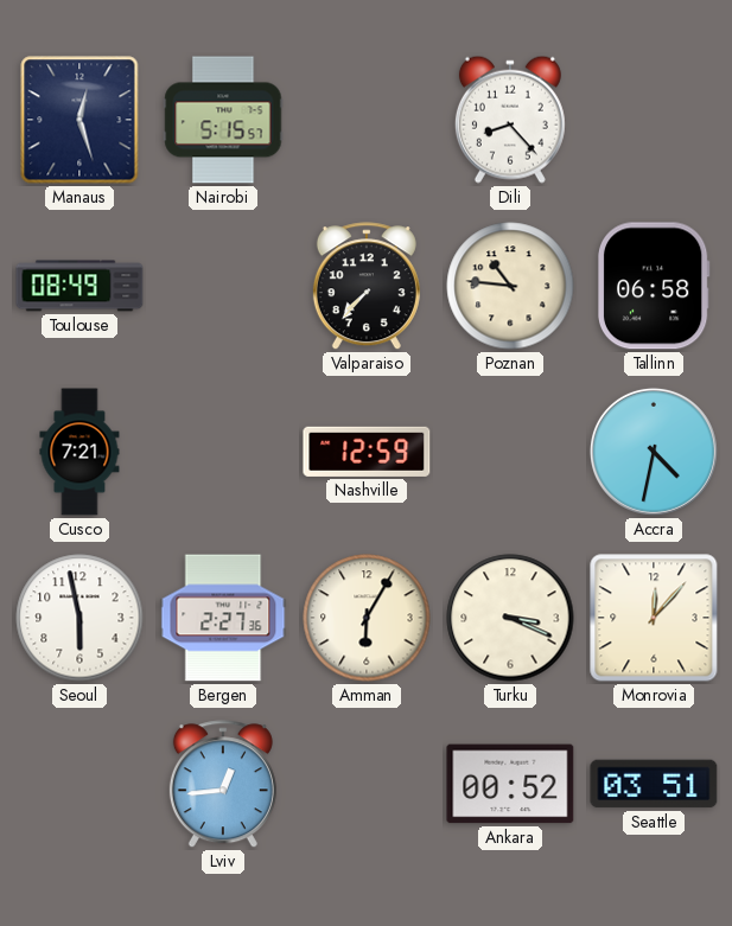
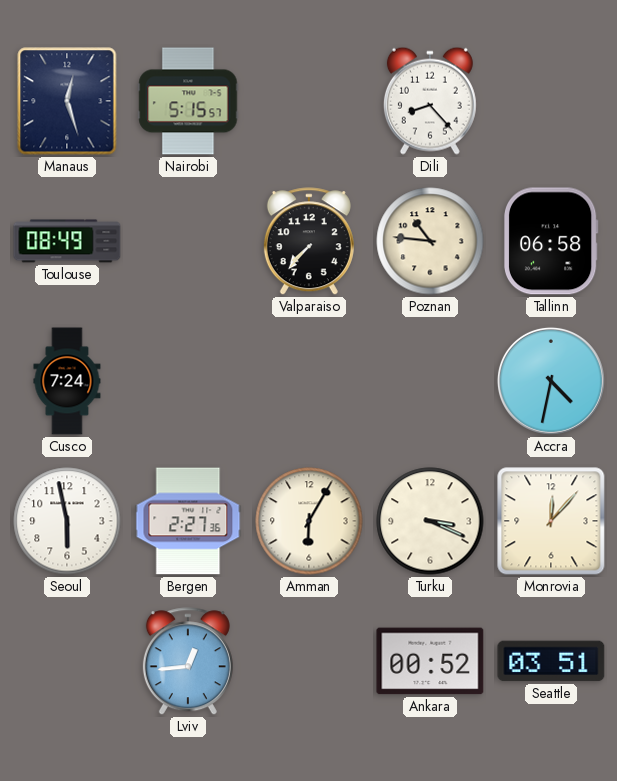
Cusco: 7:21 -> 7:24
Nashville: 12:59 -> none
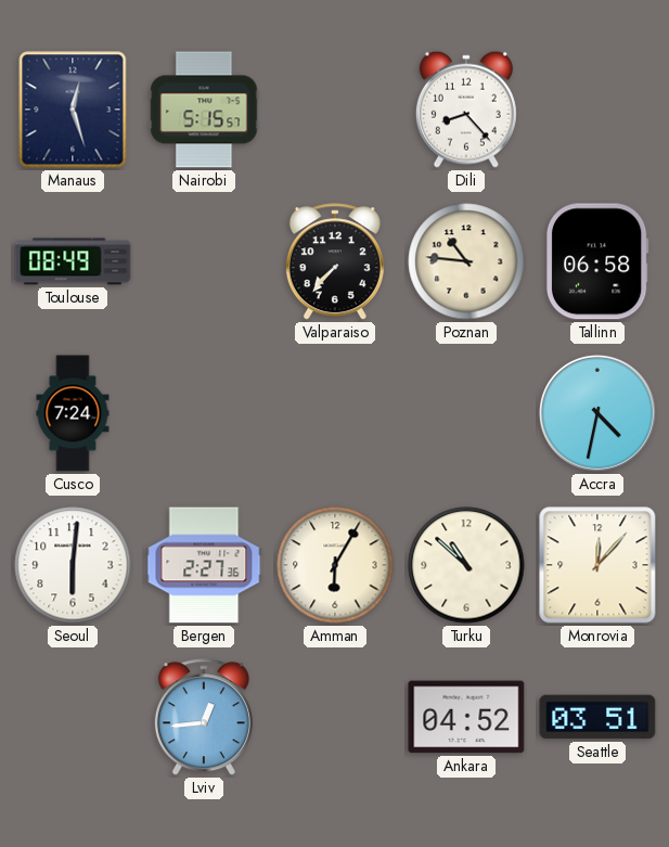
Seoul: 5:58 -> 6:01
Turku: 3:19 -> 10:52
Ankara: 00:52 -> 04:52
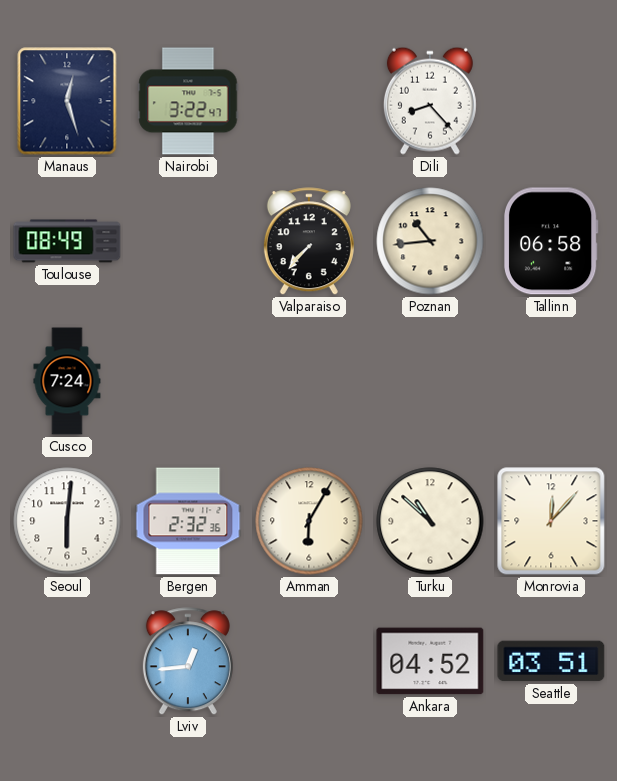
Nairobi: 5:15 -> 3:22
Poznan: 10:46 -> 10:44
Accra: 4:32 -> none
Bergen: 2:27 -> 2:32
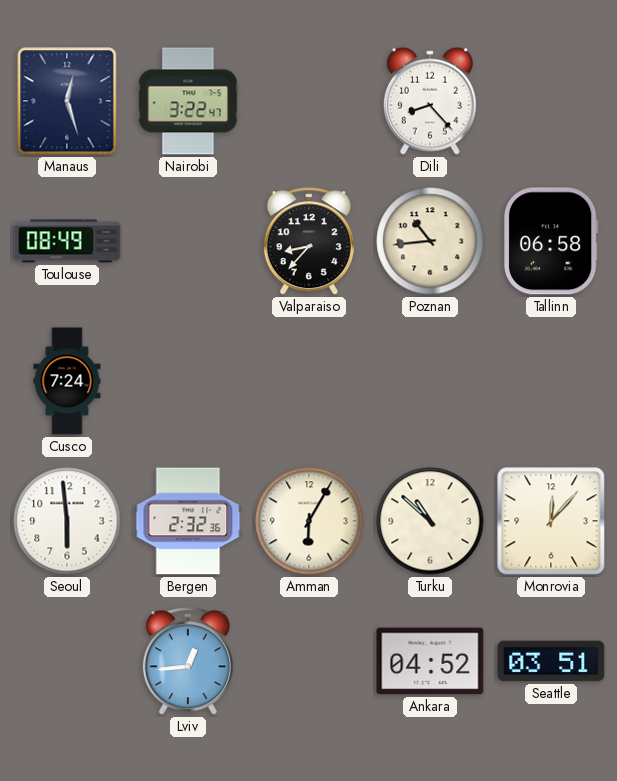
Valparaiso: 7:37 -> 8:37
Seoul: 6:01 -> 5:59
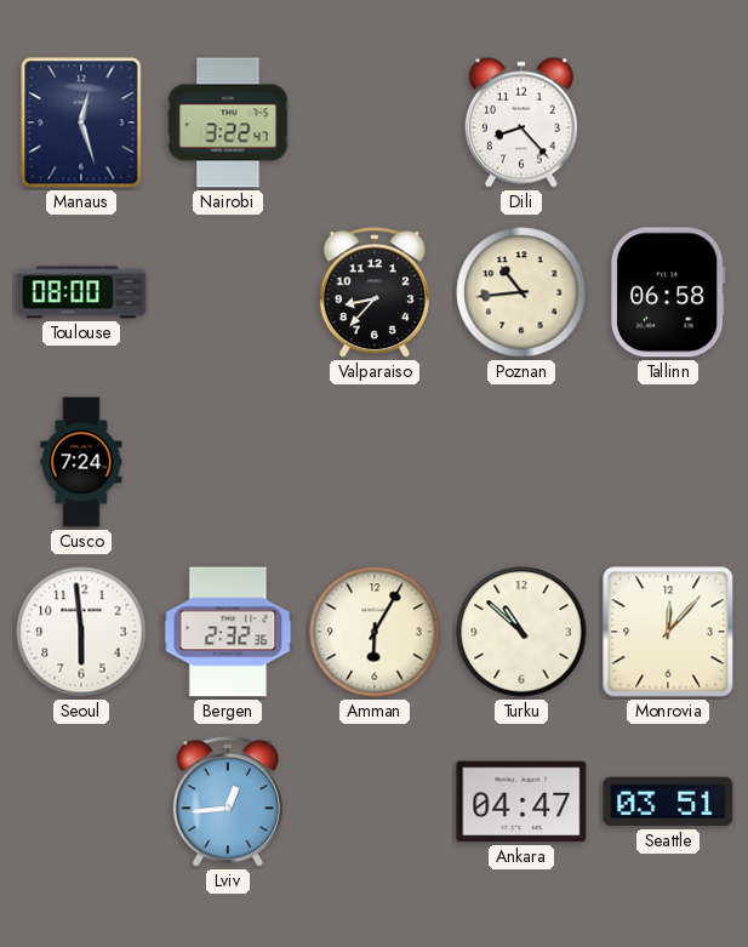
Toulouse: 08:49 -> 08:00
Ankara: 04:52 -> 04:47
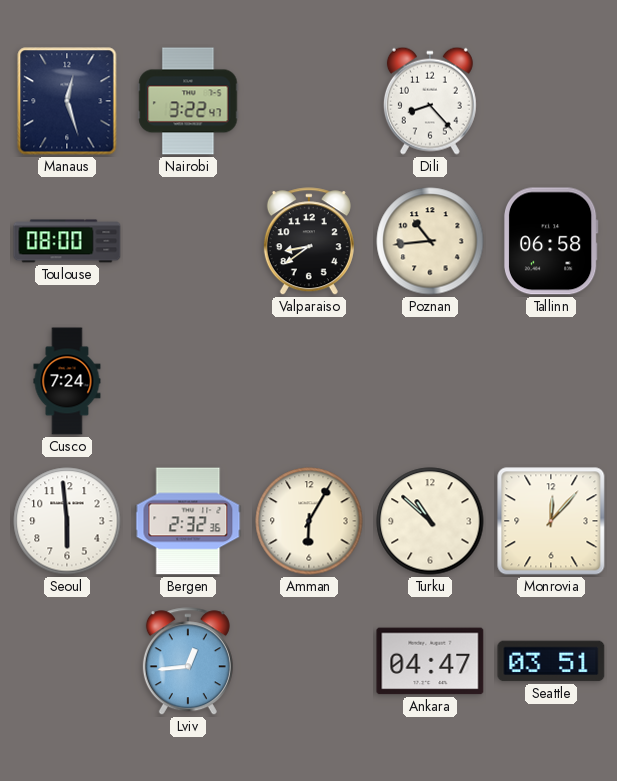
Valparaiso: 8:37 -> 8:39
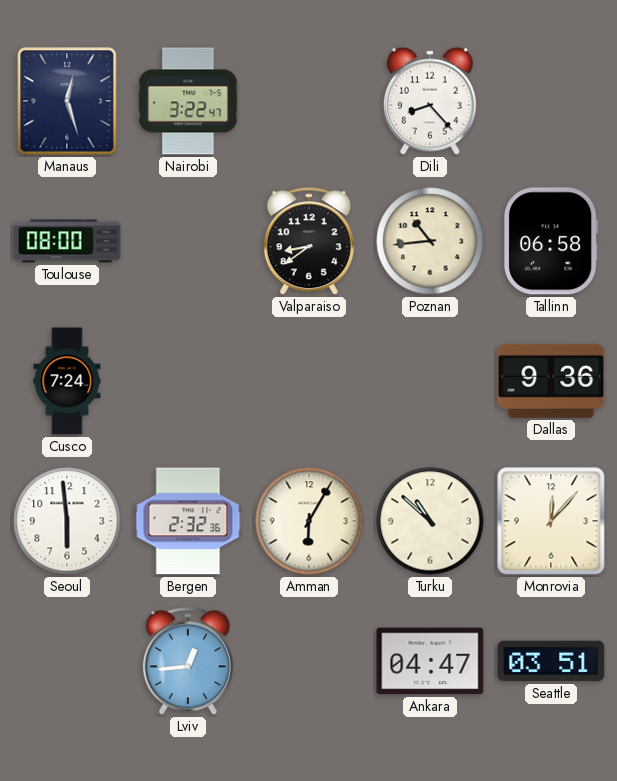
Dallas: none -> 9:36
